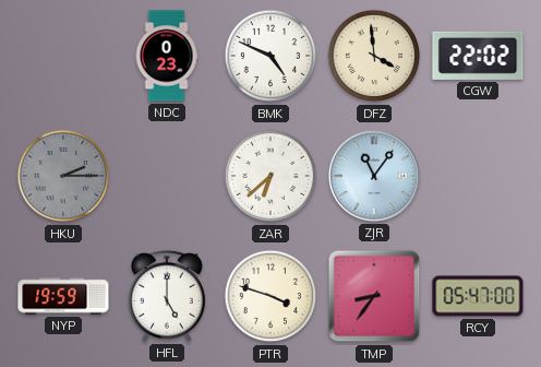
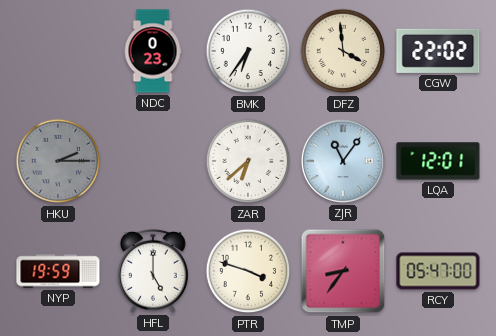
BMK: 4:49 -> 6:36
LQA: none -> 12:01
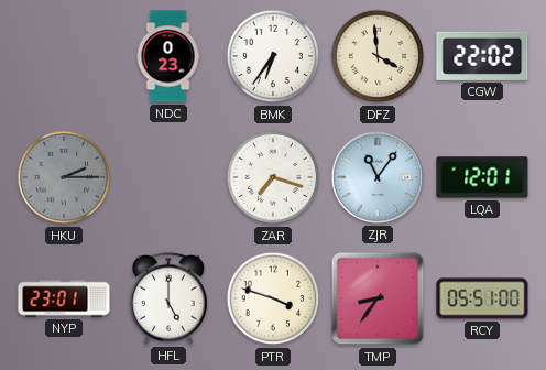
ZAR: 6:38 -> 7:18
NYP: 19:59 -> 23:01
RCY: 05:47 -> 05:51
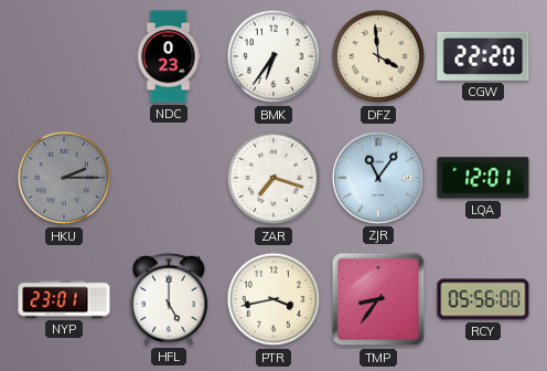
CGW: 22:02 -> 22:20
PTR: 3:48 -> 3:43
RCY: 05:51 -> 05:56
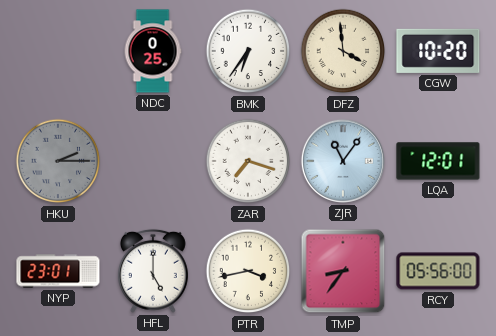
NDC: 0:23 -> 0:25
CGW: 22:20 -> 10:20
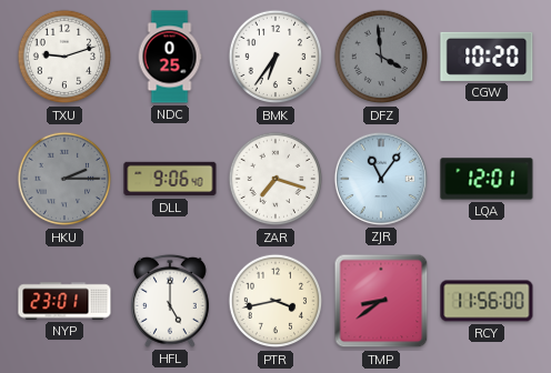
TXU: none -> 9:12
DFZ dial: cream -> grey
DLL: none -> 9:06
TMP: 8:36 -> 8:39
RCY: 05:56 -> 11:56
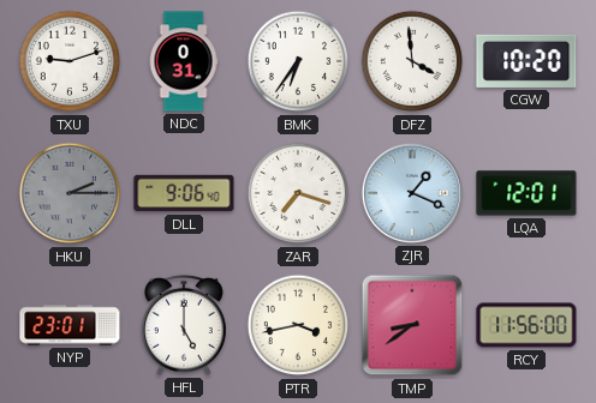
NDC: 0:25 -> 0:31
DFZ dial: grey -> white
ZJR: 11:06 -> 1:19
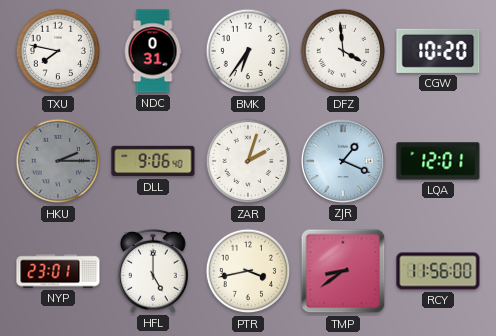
TXU: 9:12 -> 7:47
ZAR: 7:18 -> 2:03
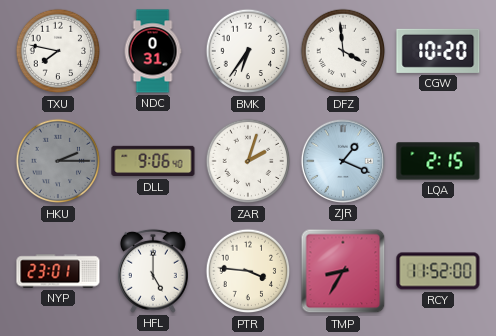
LQA: 12:01 -> 2:15
PTR: 3:43 -> 3:46
TMP: 8:39 -> 8:35
RCY: 11:56 -> 11:52
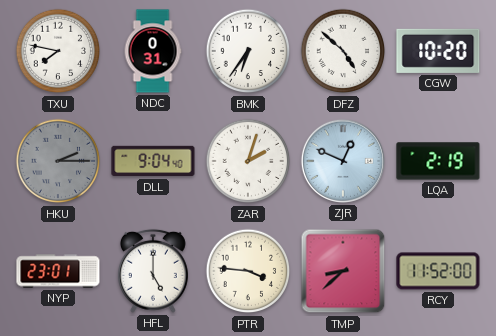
DFZ: 3:59 -> 4:52
DLL: 9:06 -> 9:04
ZJR: 1:19 -> 12:49
LQA: 2:15 -> 2:19
TMP: 8:35 -> 8:38
